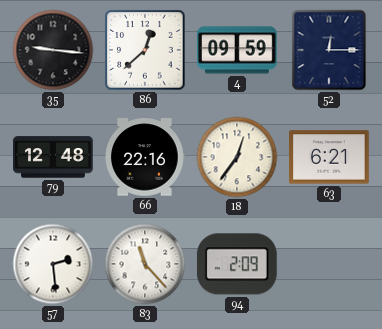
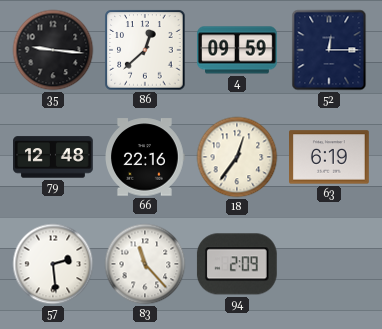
63: 6:21 -> 6:19
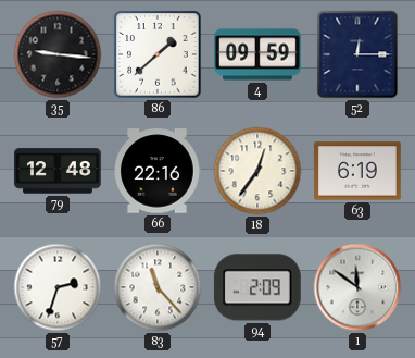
86: 12:38 -> 1:38
57: 2:29 -> 2:33
1: none -> 11:51
